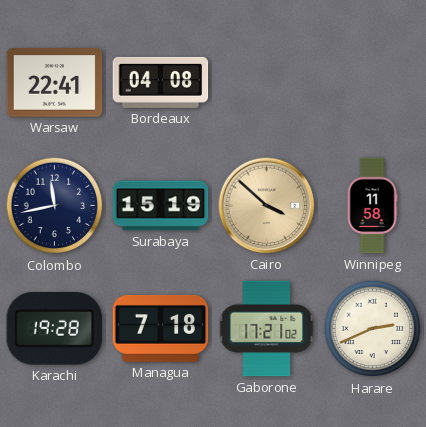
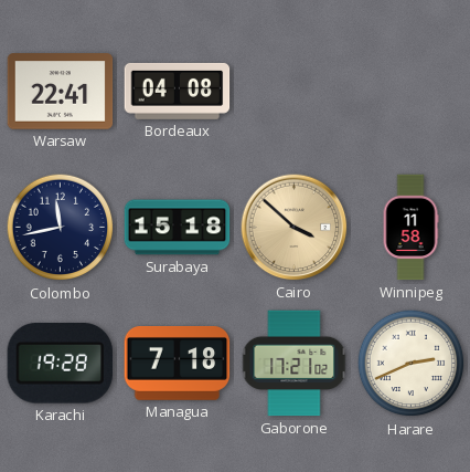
Surabaya: 15:19 -> 15:18
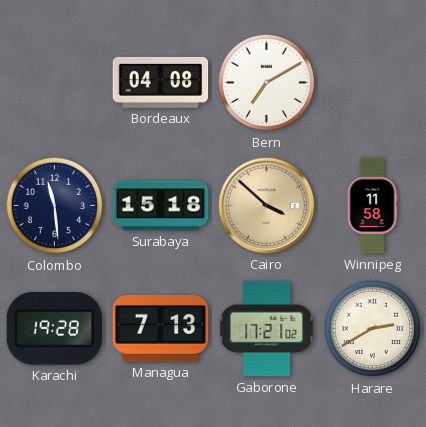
Warsaw: 22:41 -> none
Bern: none -> 7:10
Colombo: 11:43 -> 11:29
Managua: 7:18 -> 7:13
Harare: 2:41 -> 2:40
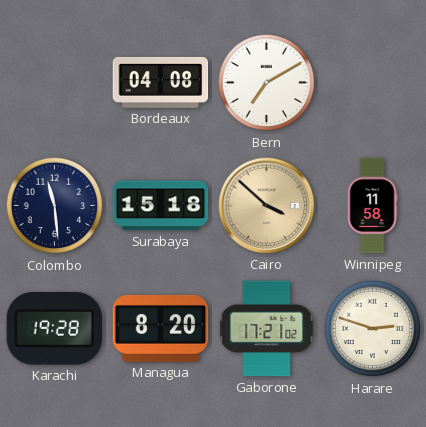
Managua: 7:13 -> 8:20
Harare: 2:40 -> 2:48
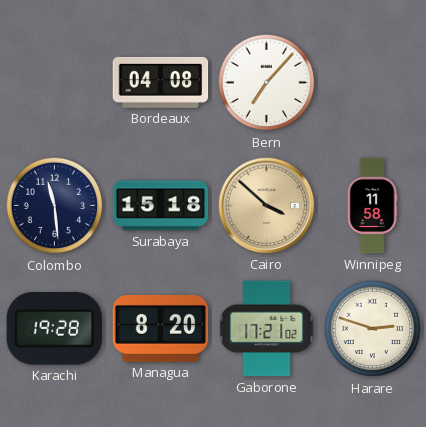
Bern: 7:10 -> 7:07
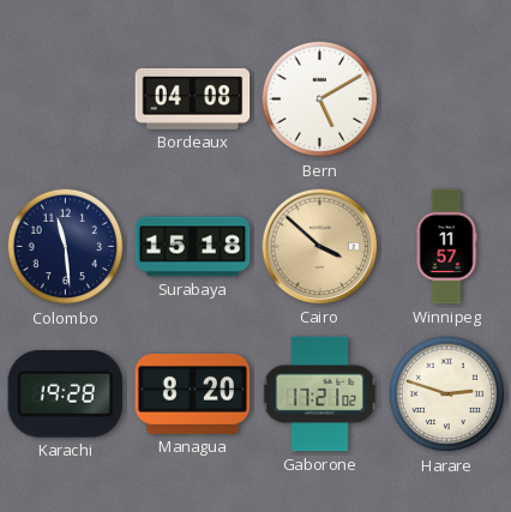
Bern: 7:07 -> 5:10
Winnipeg: 11:58 -> 11:57
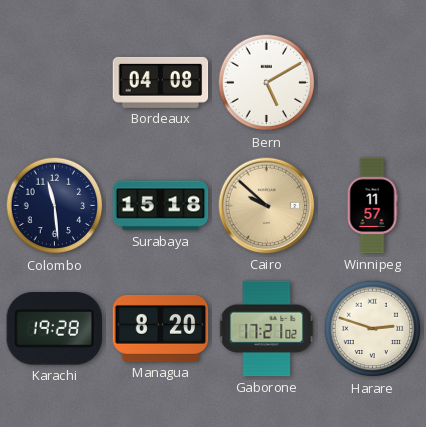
Cairo: 3:52 -> 9:52
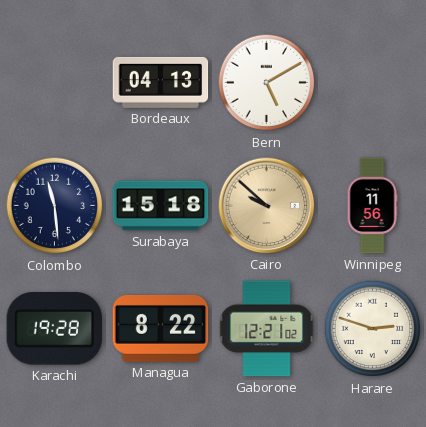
Bordeaux: 04:08 -> 04:13
Winnipeg: 11:57 -> 11:56
Managua: 8:20 -> 8:22
Gaborone: 17:21 -> 12:21
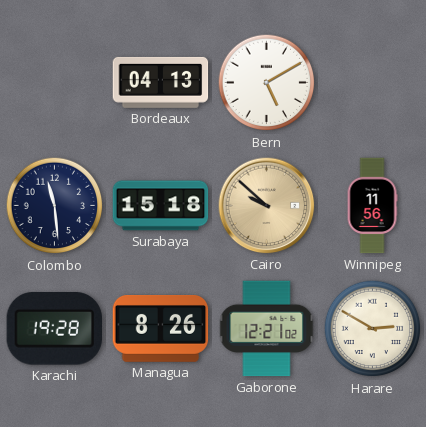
Managua: 8:22 -> 8:26
Harare: 2:48 -> 2:50
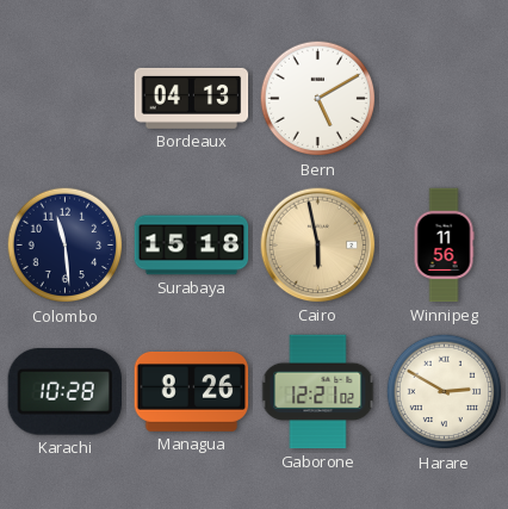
Cairo: 9:52 -> 5:58
Karachi: 19:28 -> 10:28
